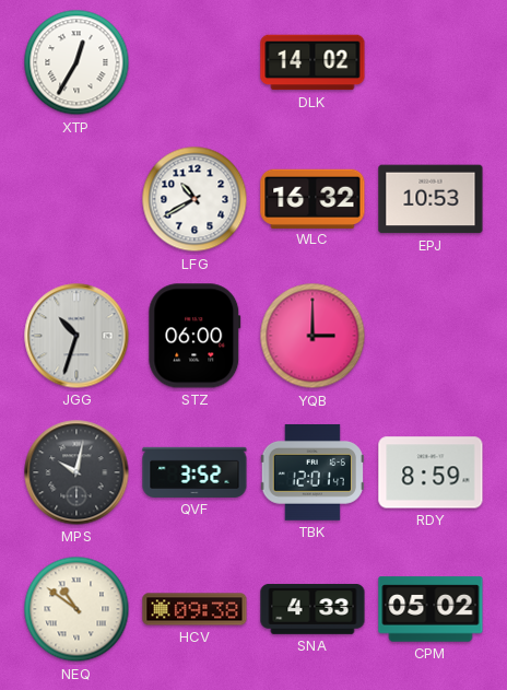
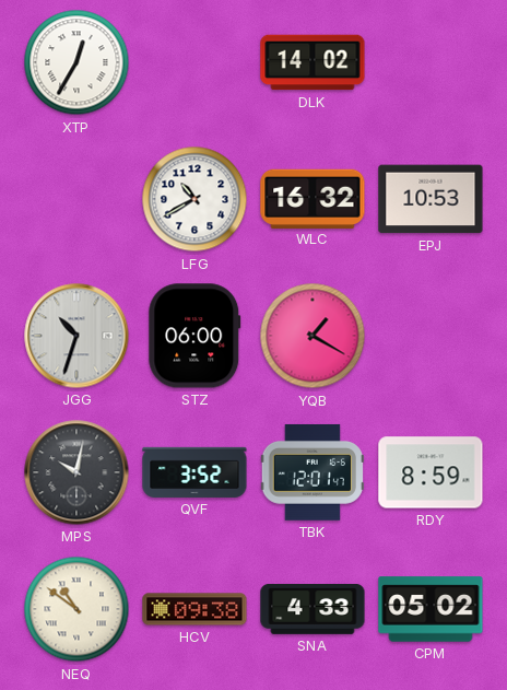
YQB: 3:00 -> 1:20
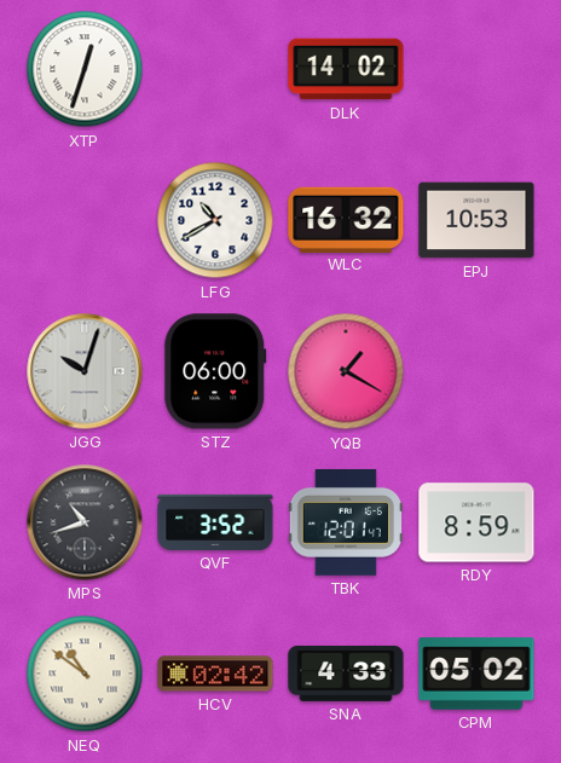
XTP: 12:35 -> 12:33
JGG: 10:33 -> 10:03
MPS: 10:02 -> 10:42
HCV: 09:38 -> 02:42
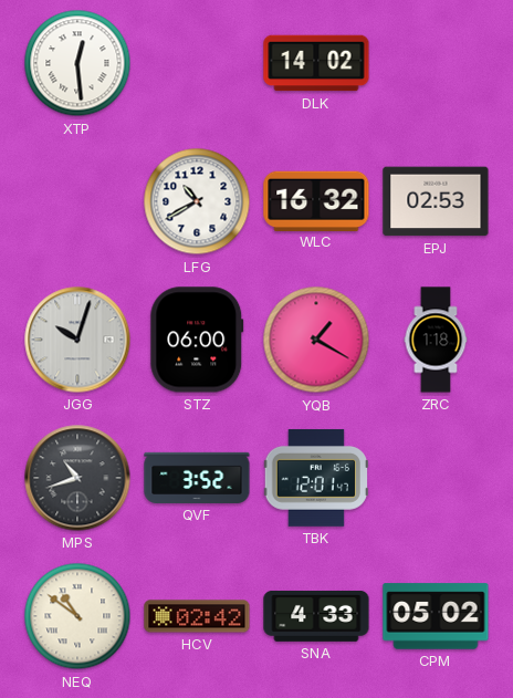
XTP: 12:33 -> 12:29
EPJ: 10:53 -> 02:53
ZRC: none -> 1:18
RDY: 8:59 -> none
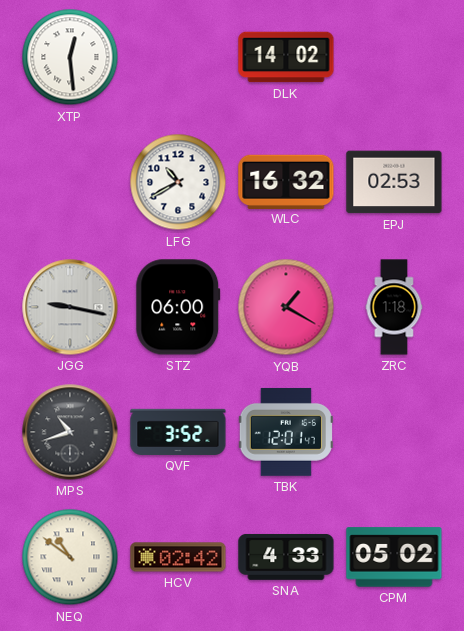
JGG: 10:03 -> 9:17
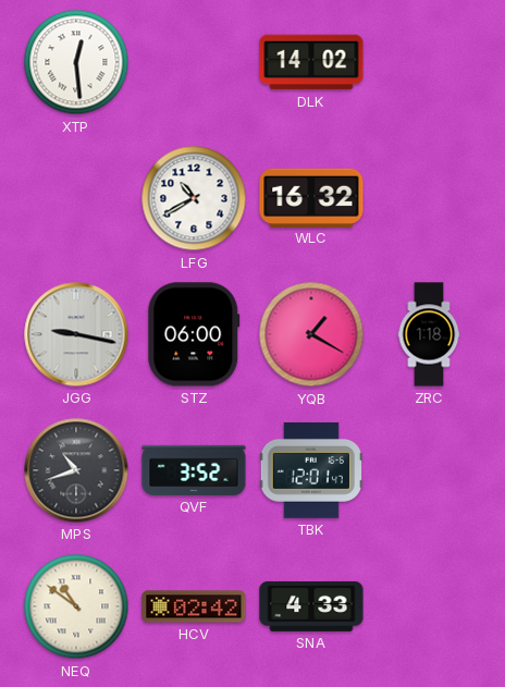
EPJ: 02:53 -> none
CPM: 05:02 -> none
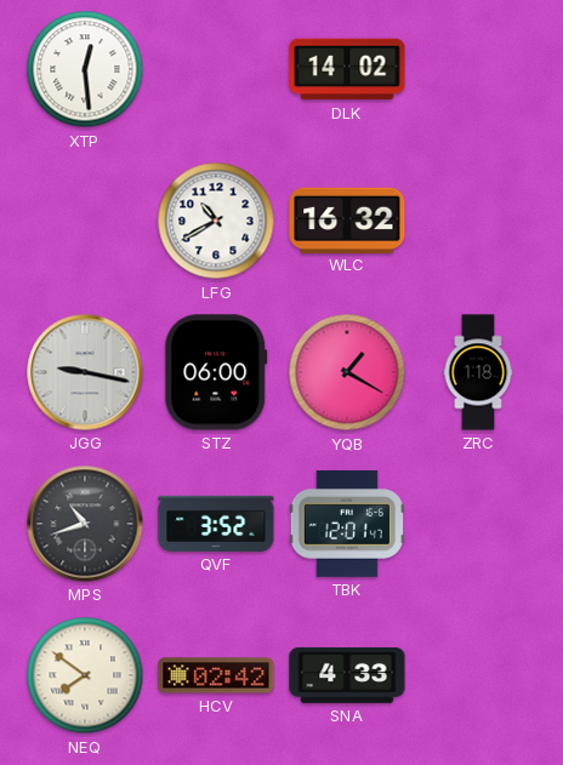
NEQ: 10:51 -> 7:51
